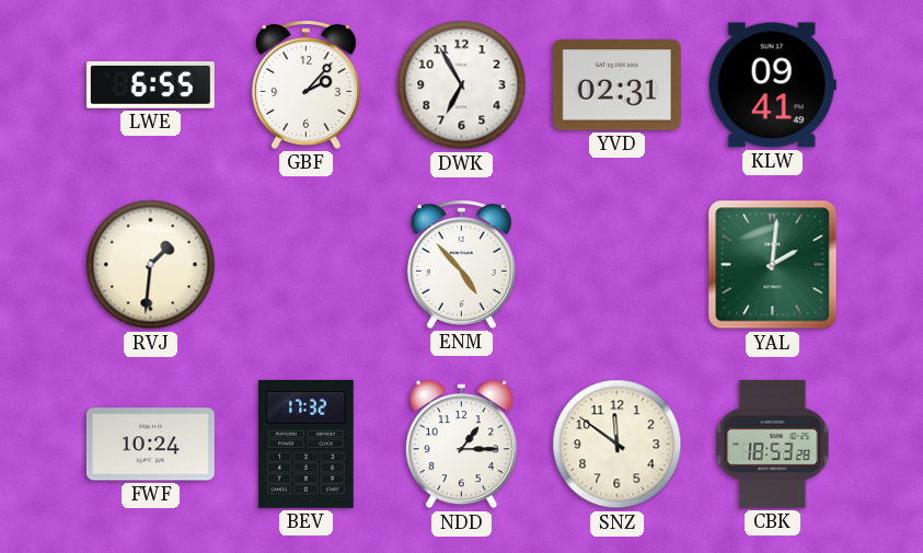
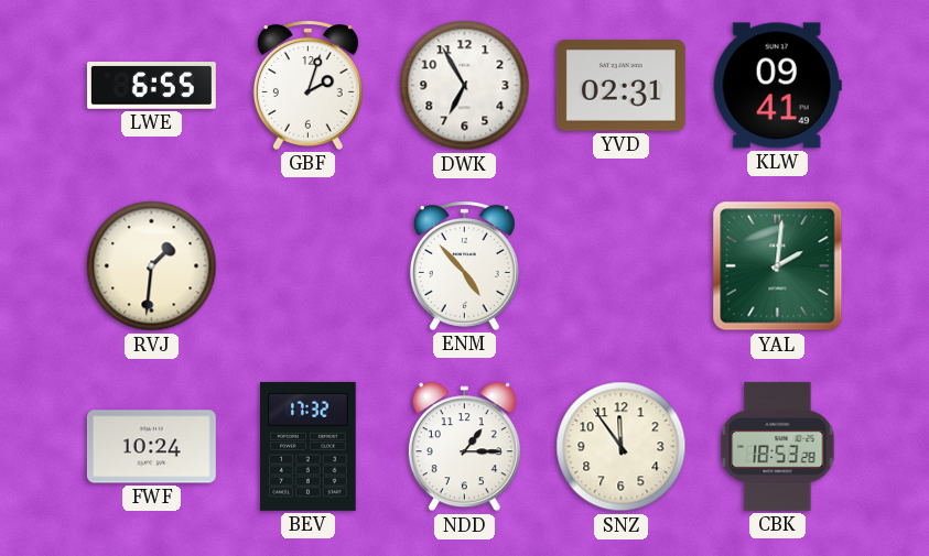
GBF: 2:07 -> 2:03
SNZ: 11:51 -> 11:54
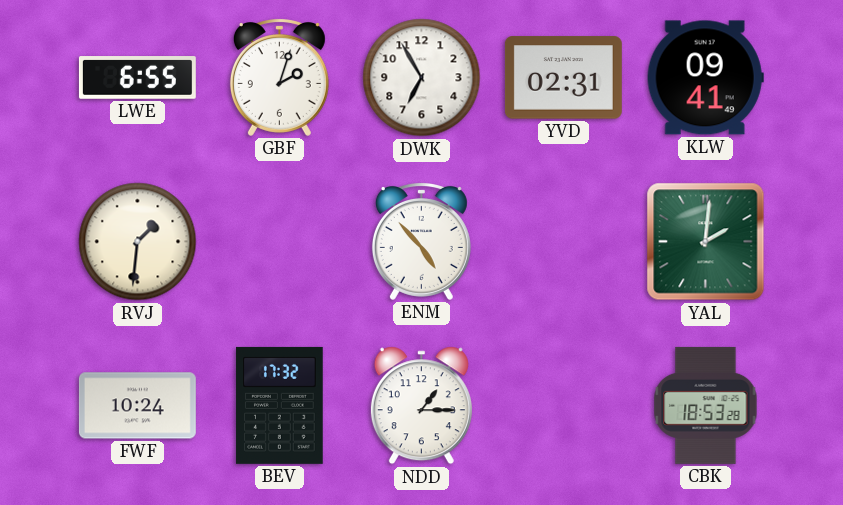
SNZ: 11:54 -> none
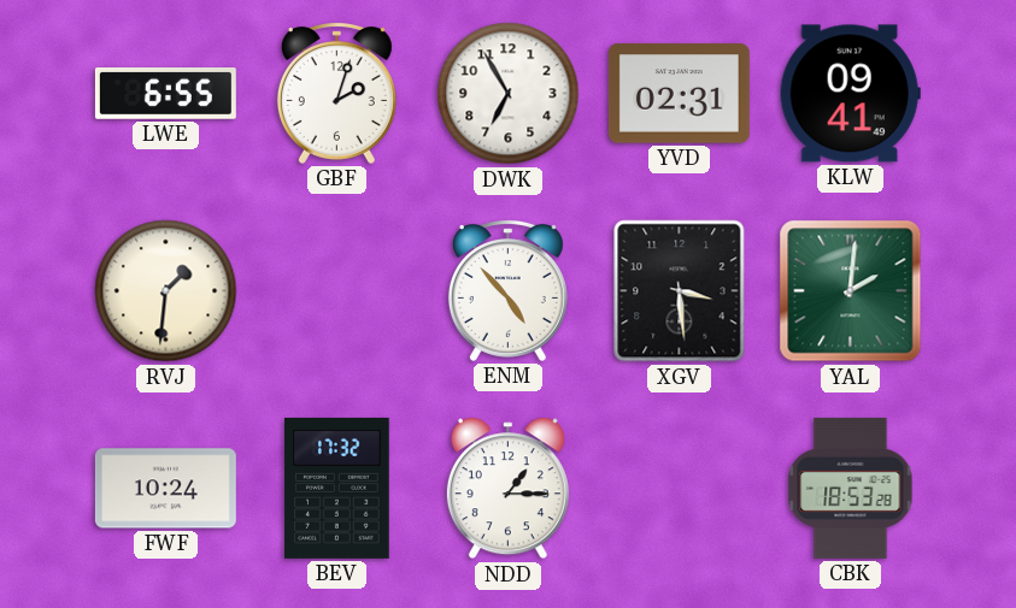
XGV: none -> 3:29
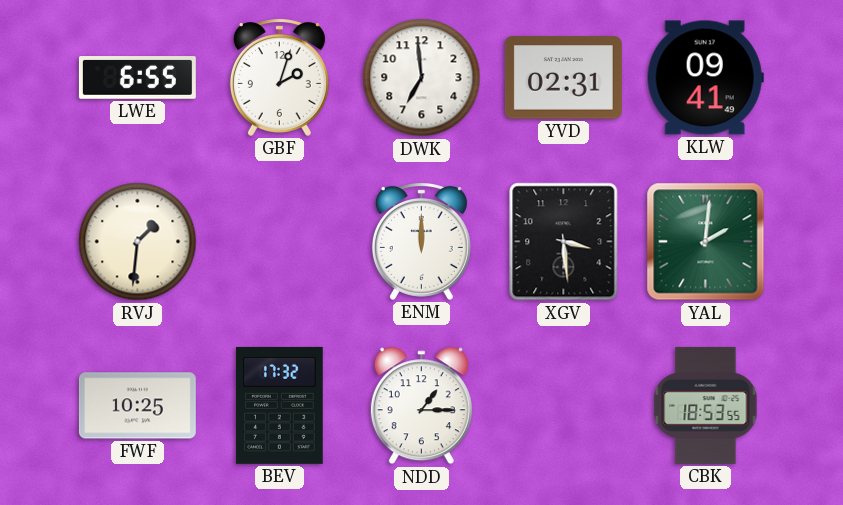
DWK: 6:55 -> 6:59
ENM: 4:53 -> 12:00
FWF: 10:24 -> 10:25
CBK: 18:53:28 -> 18:53:55
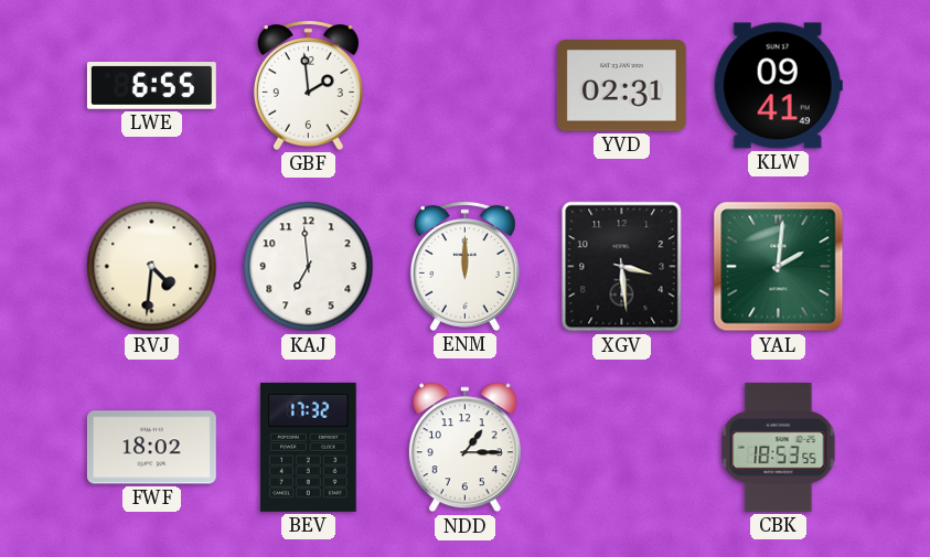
GBF: 2:03 -> 1:59
DWK: 6:59 -> none
RVJ: 1:31 -> 4:31
KAJ: none -> 6:59
FWF: 10:25 -> 18:02
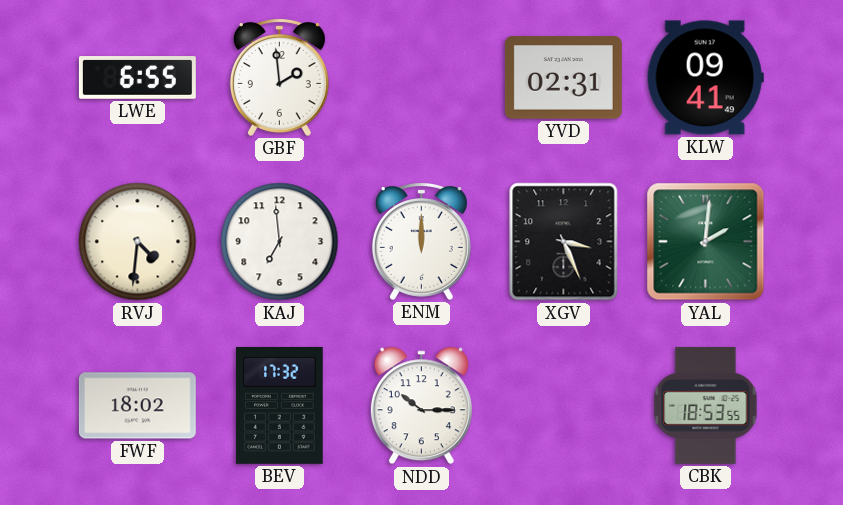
XGV: 3:29 -> 3:26
NDD: 1:15 -> 10:15
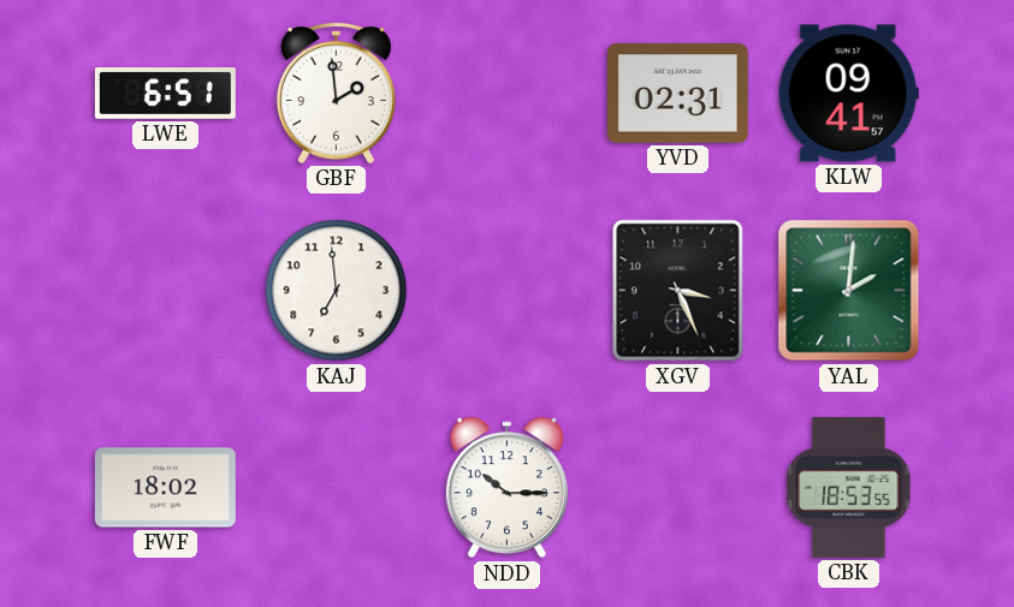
LWE: 6:55 -> 6:51
KLW: 09:41:49 -> 09:41:57
RVJ: 4:31 -> none
ENM: 12:00 -> none
BEV: 17:32 -> none
